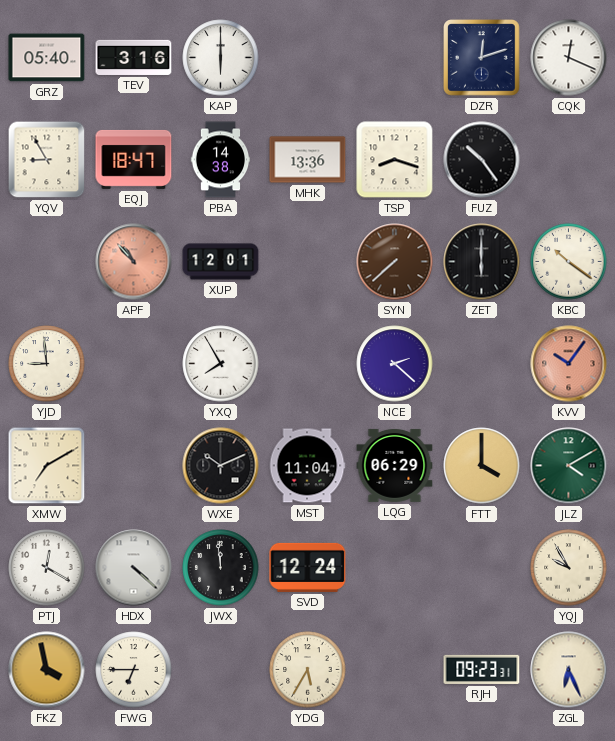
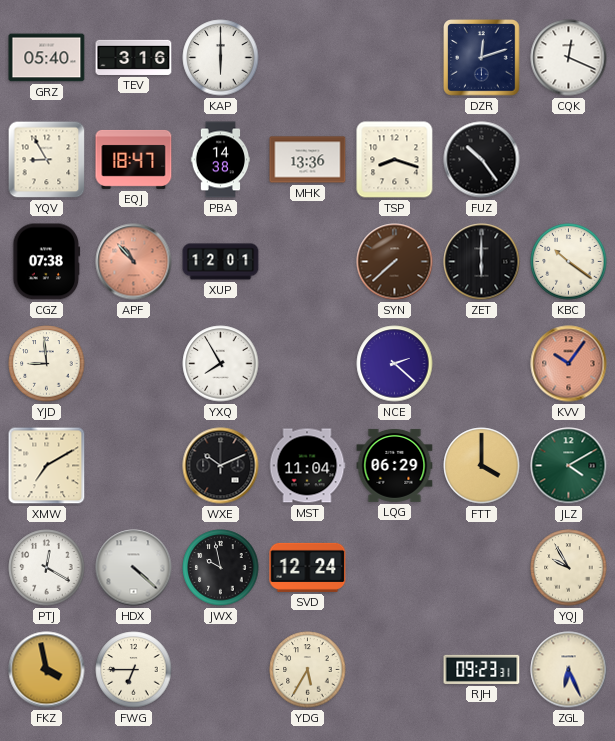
CGZ: none -> 07:38
JWX: 11:59 -> 9:58
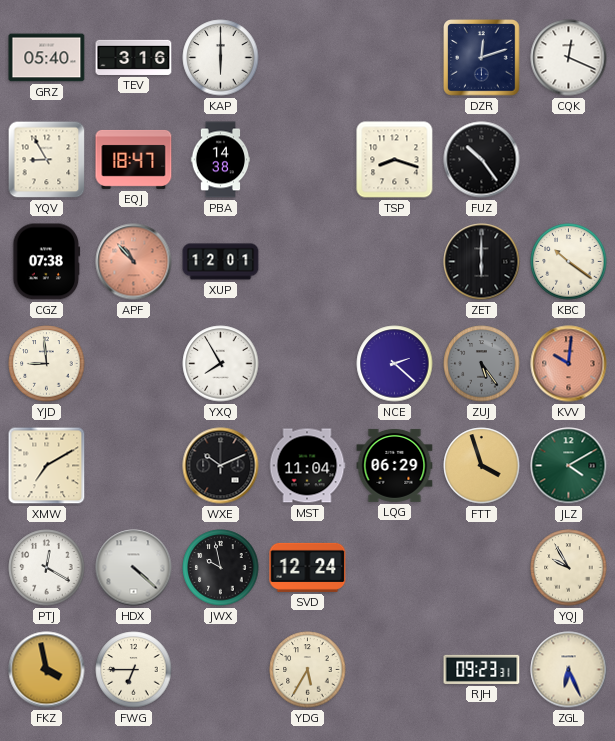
MHK: 13:36 -> none
SYN: 7:38 -> none
ZUJ: none -> 5:24
KVV: 10:06 -> 10:01
FTT: 4:00 -> 3:57
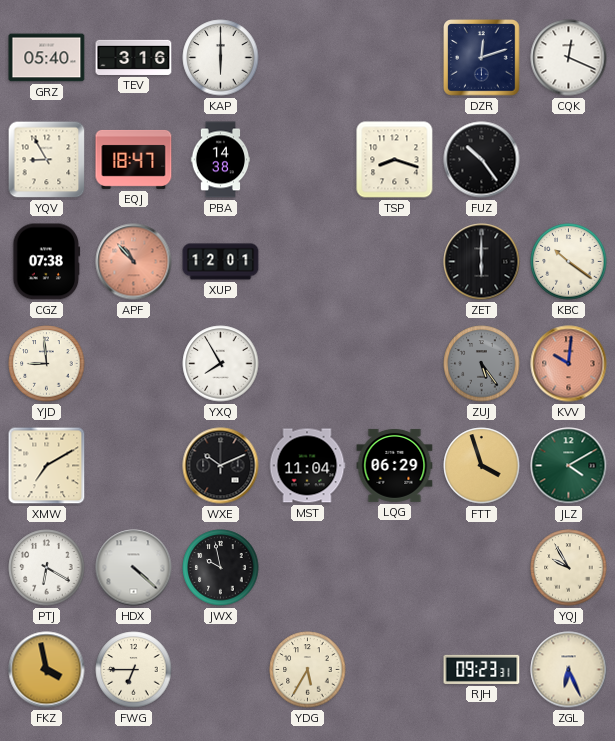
NCE: 2:22 -> none
PTJ: 12:20 -> 6:20
SVD: 12:24 -> none
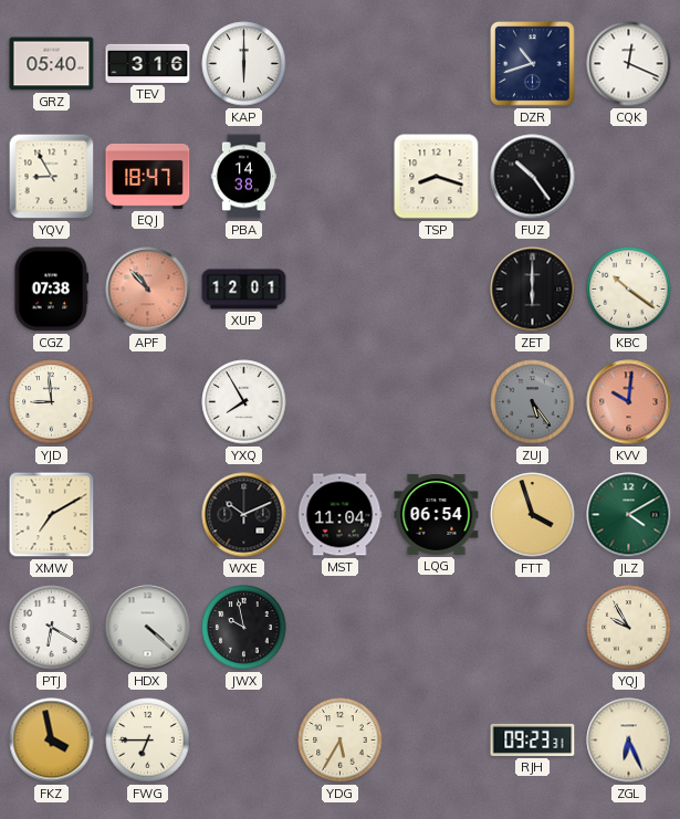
DZR: 12:12 -> 10:42
LQG: 06:29 -> 06:54
